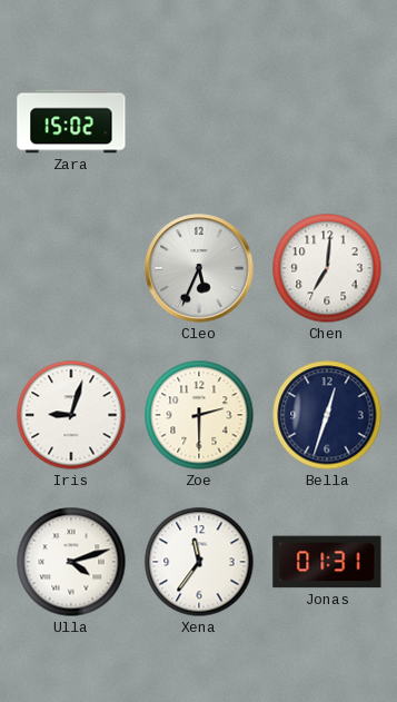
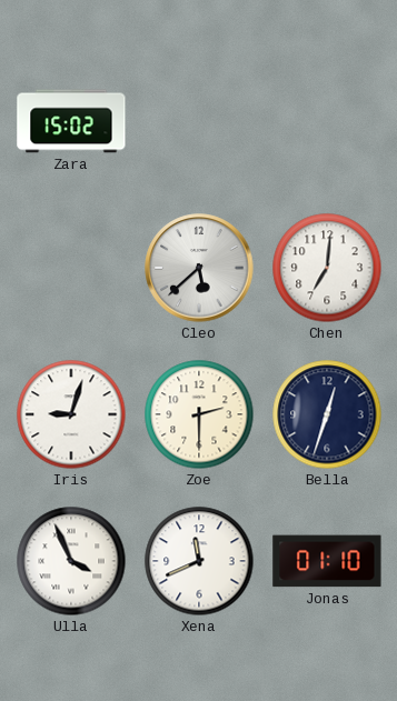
Cleo: 5:34 -> 5:38
Ulla: 4:12 -> 3:56
Xena: 11:36 -> 11:41
Jonas: 01:31 -> 01:10
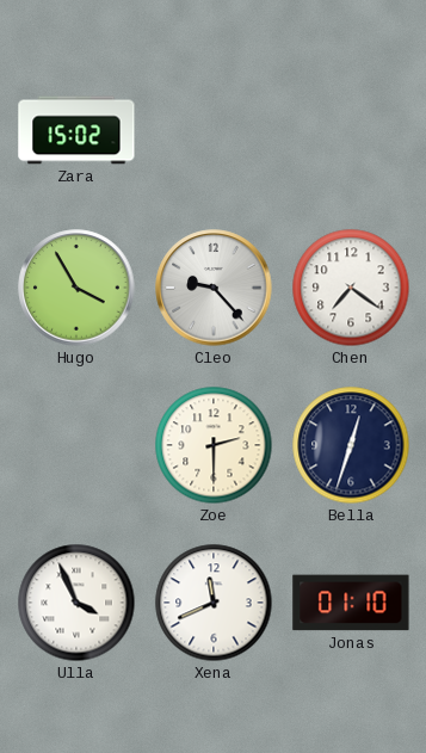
Hugo: none -> 3:55
Cleo: 5:38 -> 9:23
Chen: 7:01 -> 7:21
Iris: 9:03 -> none
